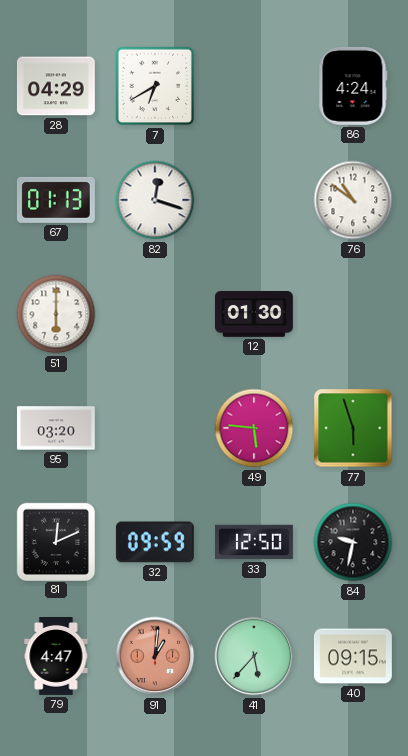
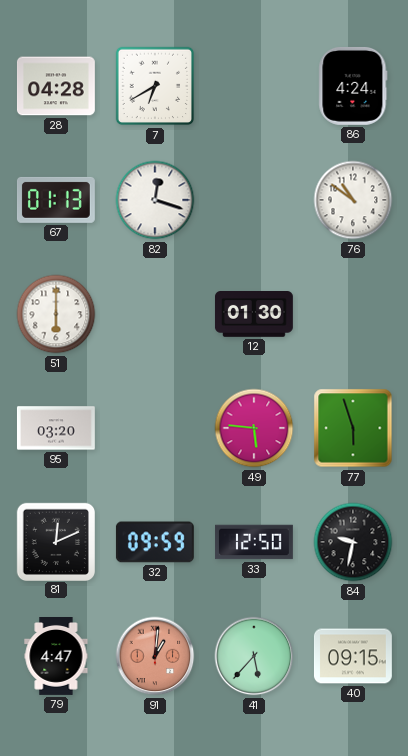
28: 04:29 -> 04:28
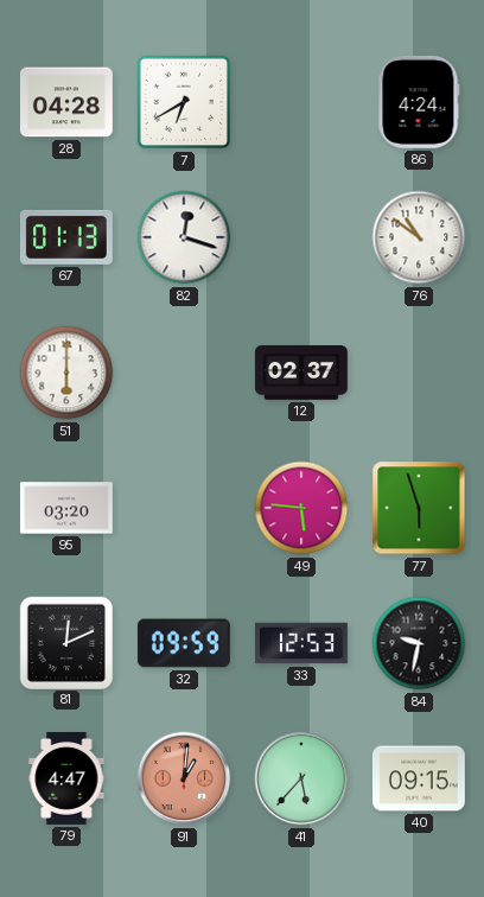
12: 01:30 -> 02:37
33: 12:50 -> 12:53
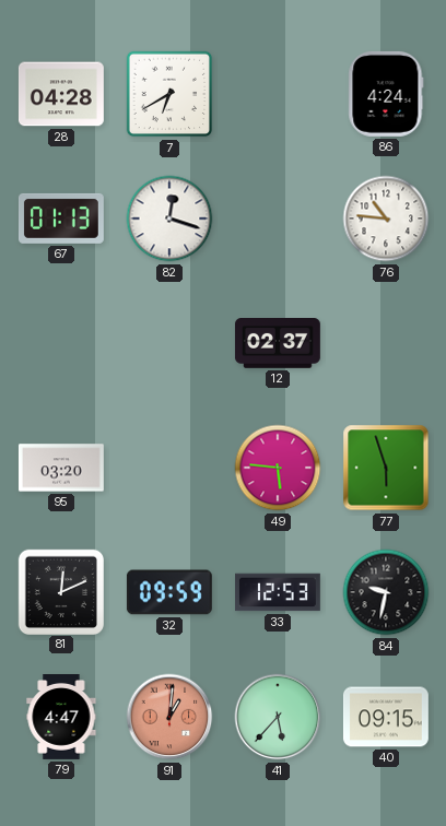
76: 10:51 -> 10:46
51: 6:00 -> none
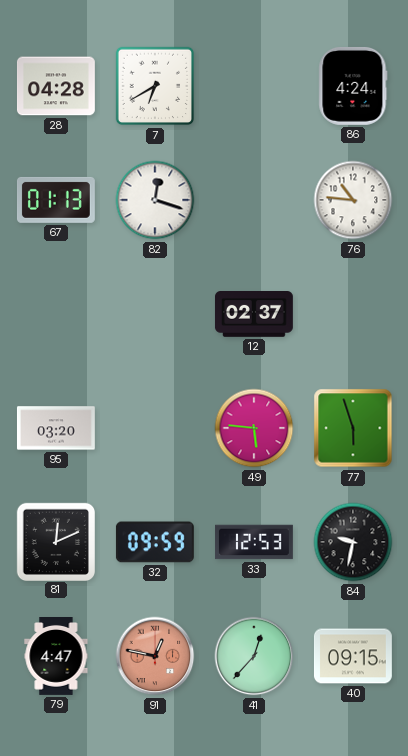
91: 1:01 -> 12:47
41: 5:37 -> 12:37
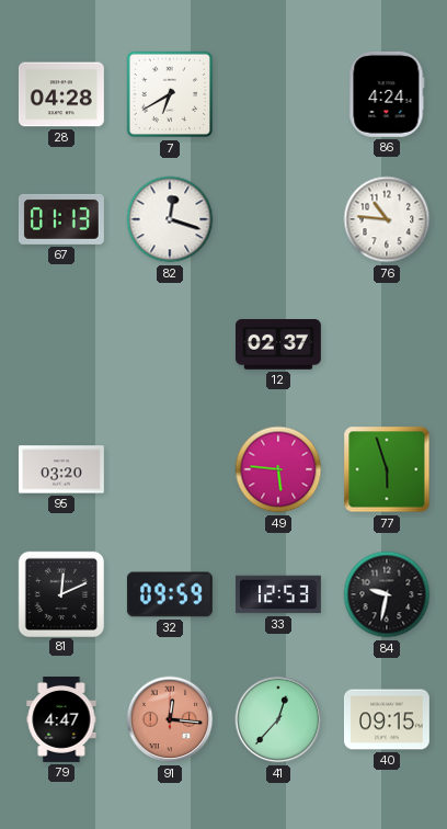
91: 12:47 -> 12:16
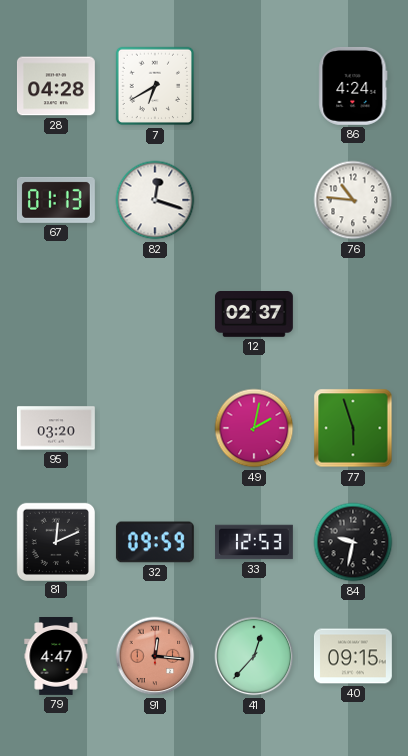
49: 5:46 -> 2:02
